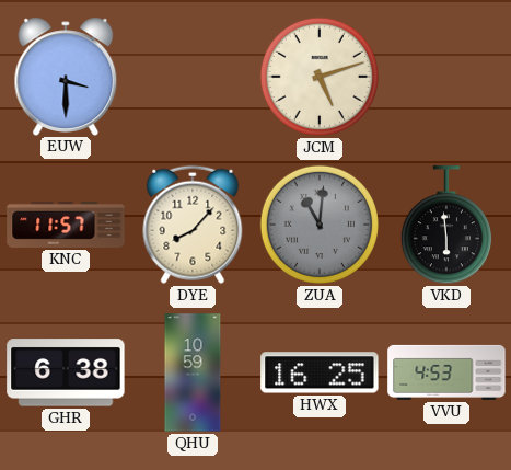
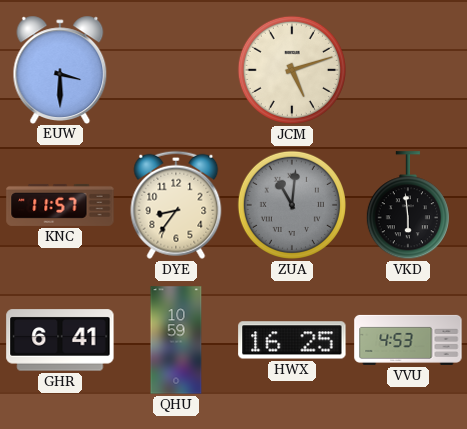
DYE: 8:07 -> 8:36
GHR: 6:38 -> 6:41
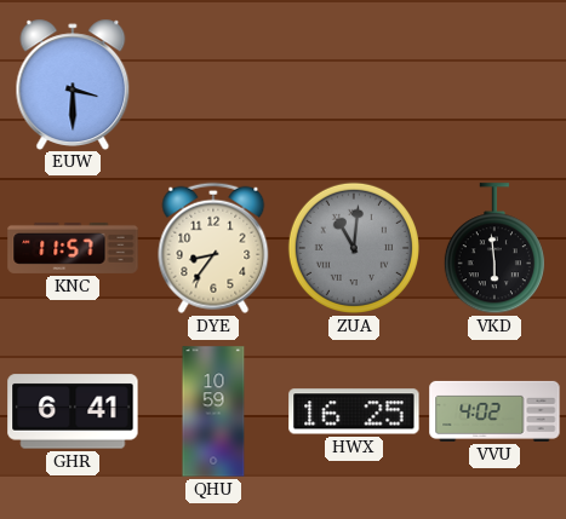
JCM: 5:12 -> none
VVU: 4:53 -> 4:02
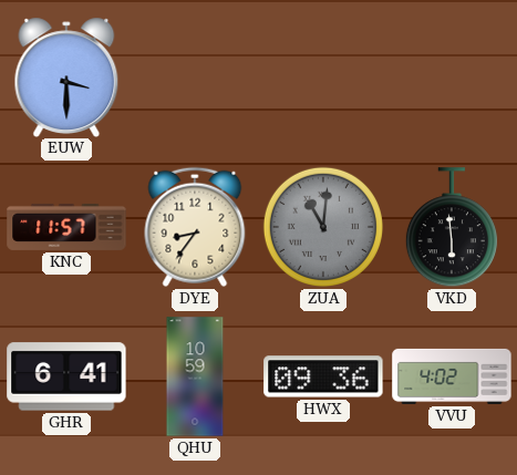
HWX: 16:25 -> 09:36
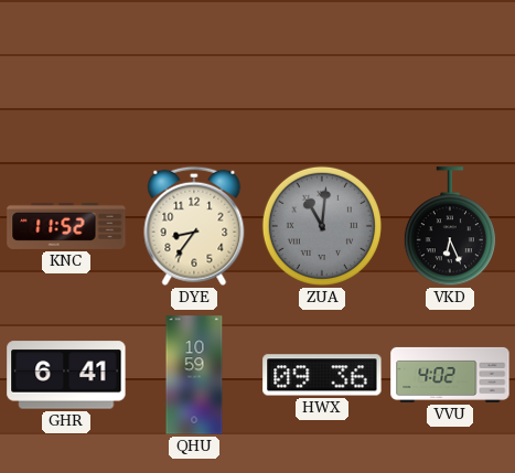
EUW: 3:30 -> none
KNC: 11:57 -> 11:52
VKD: 5:59 -> 6:26
